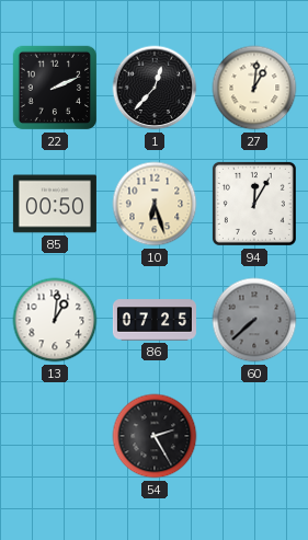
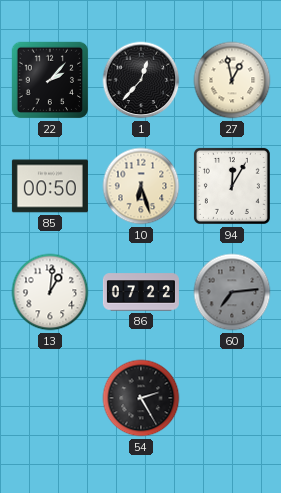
22: 2:11 -> 2:07
27: 1:01 -> 12:58
86: 07:25 -> 07:22
60: 7:38 -> 7:14
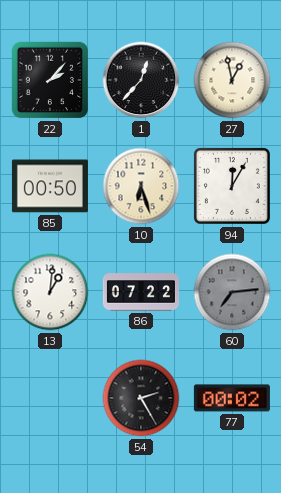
77: none -> 00:02
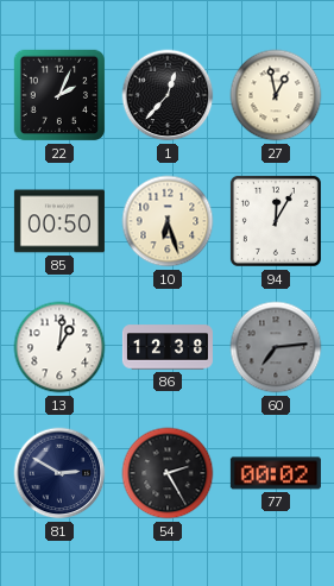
22: 2:07 -> 2:04
86: 07:22 -> 12:38
81: none -> 2:50
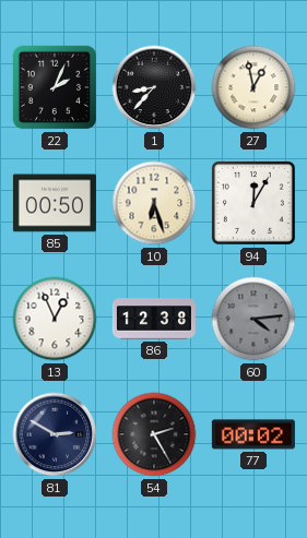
1: 12:37 -> 8:37
13: 1:01 -> 12:56
60: 7:14 -> 4:14
